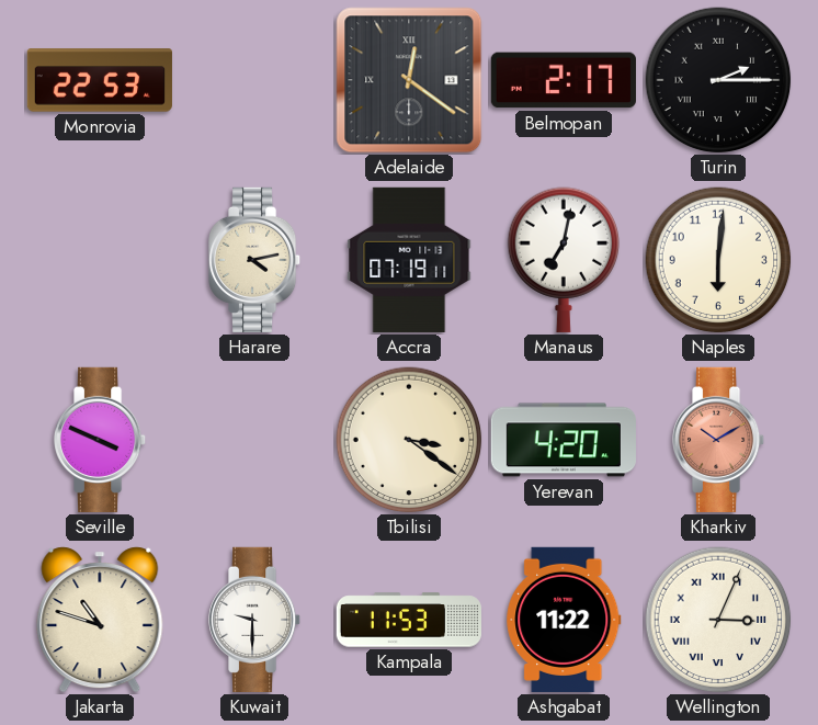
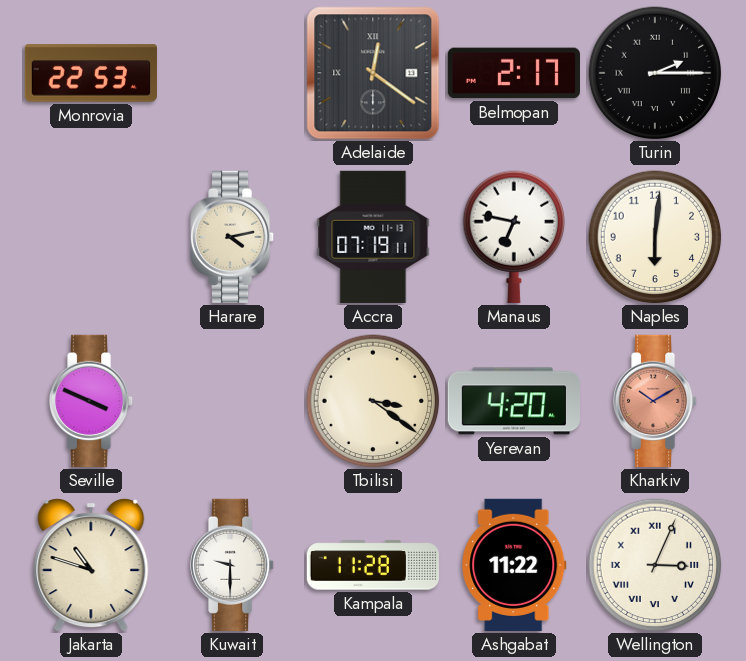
Manaus: 7:02 -> 6:47
Kampala: 11:53 -> 11:28
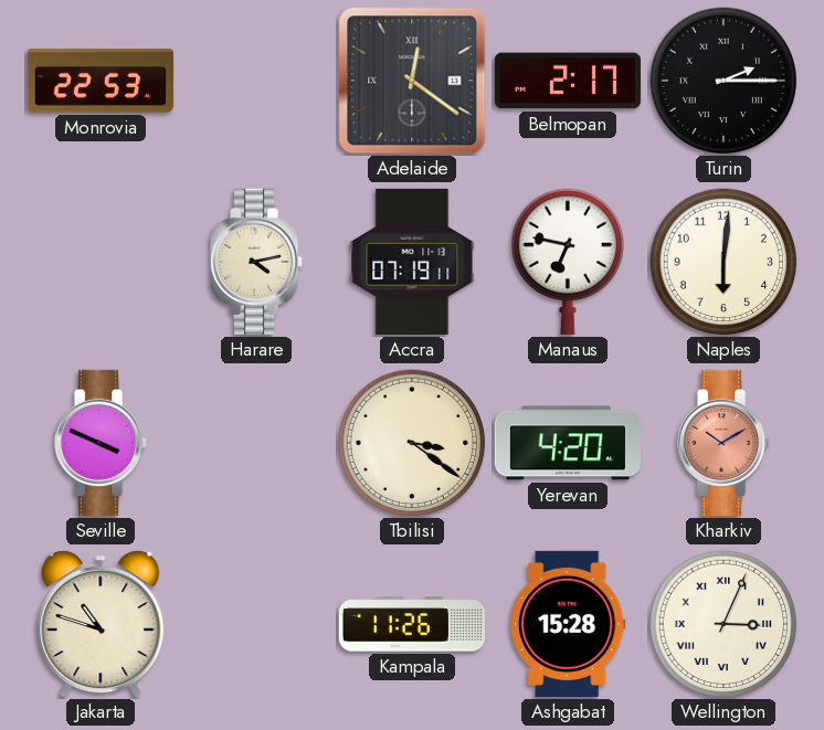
Kuwait: 9:30 -> none
Kampala: 11:28 -> 11:26
Ashgabat: 11:22 -> 15:28
